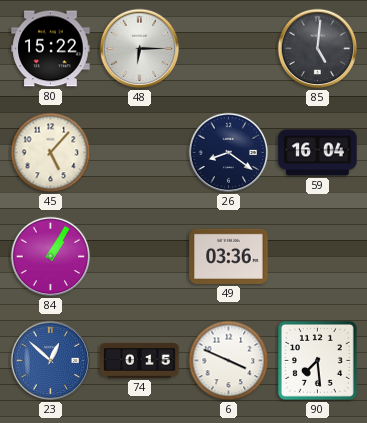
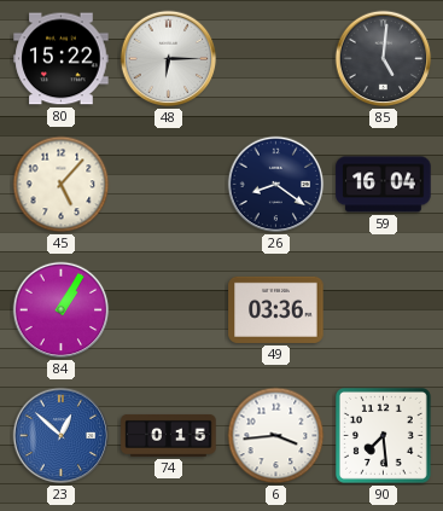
6: 3:49 -> 3:44
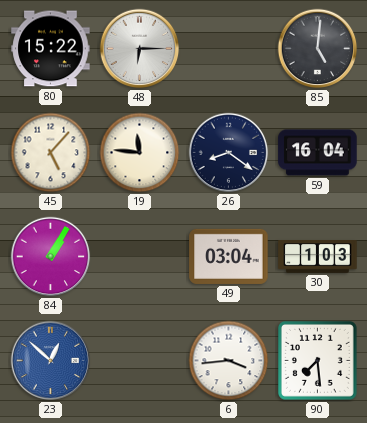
19: none -> 11:46
49: 03:36 -> 03:04
30: none -> 1:03
74: 0:15 -> none
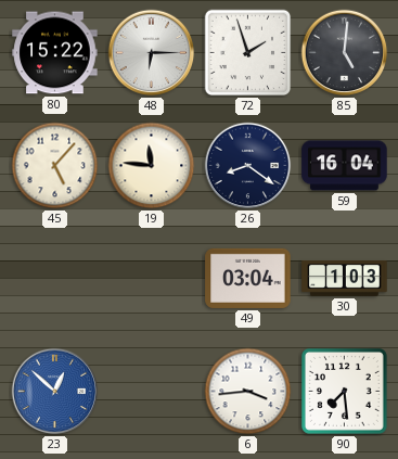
72: none -> 1:57
84: 1:05 -> none
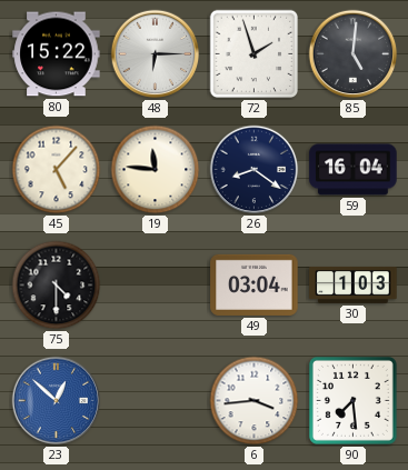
75: none -> 4:30
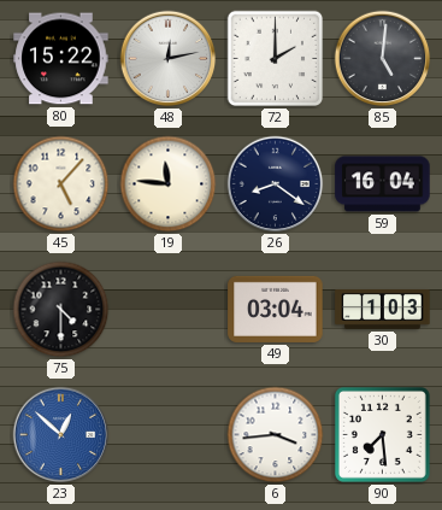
48: 6:15 -> 12:13
72: 1:57 -> 2:00
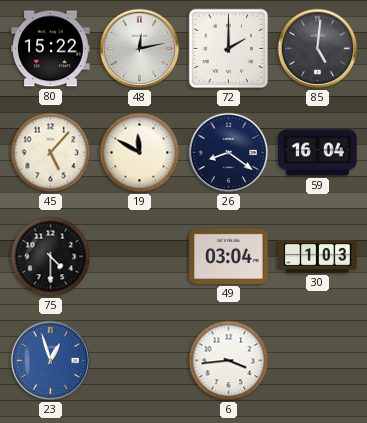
19: 11:46 -> 11:50
23: 12:52 -> 12:57
90: 7:29 -> none
